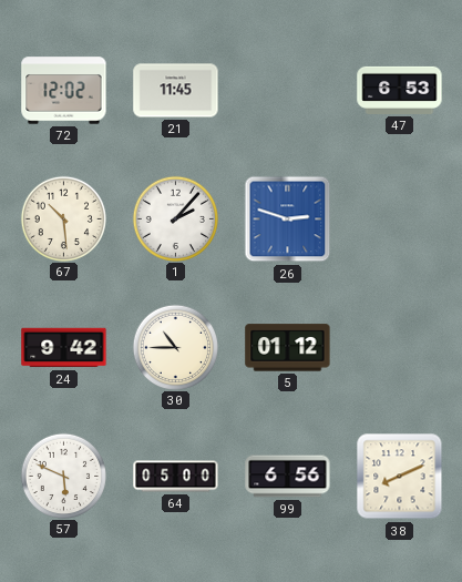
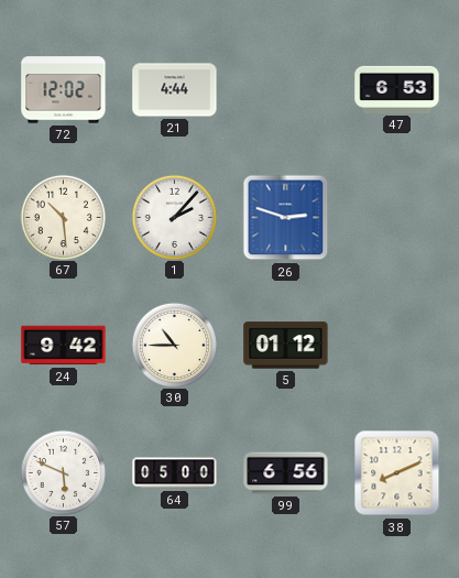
21: 11:45 -> 4:44
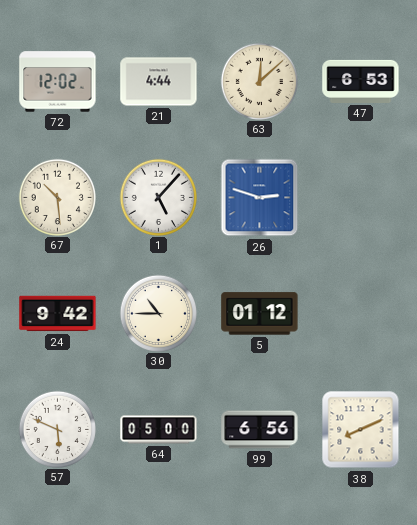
63: none -> 12:08
1: 2:07 -> 5:07
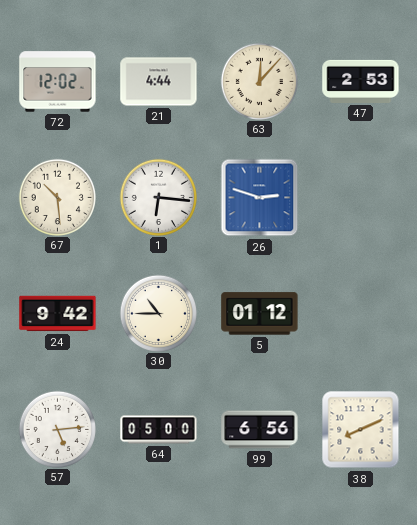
63: 12:08 -> 12:07
47: 6:53 -> 2:53
1: 5:07 -> 6:16
57: 5:49 -> 5:14
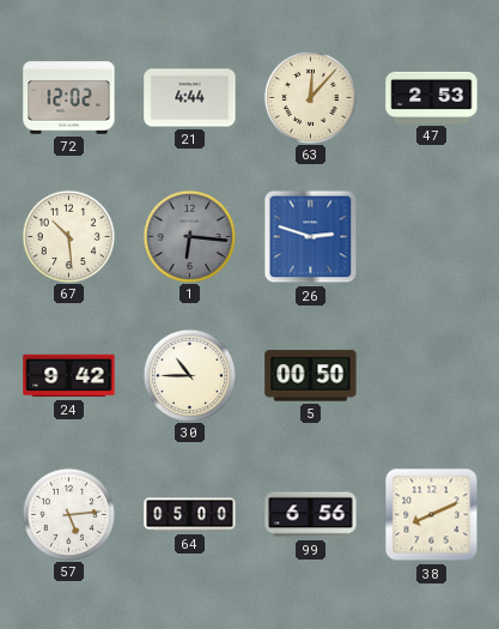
1 dial: white -> grey
5: 01:12 -> 00:50
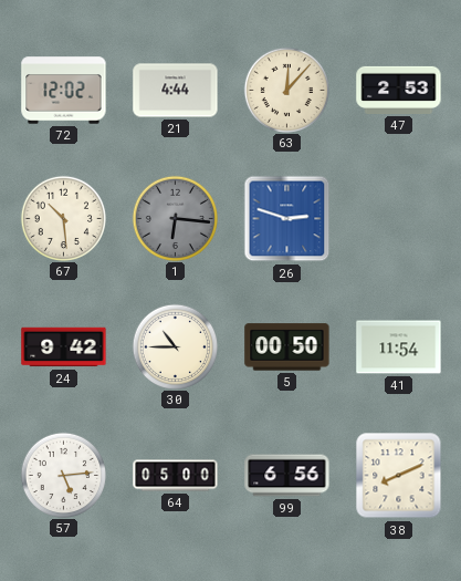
41: none -> 11:54
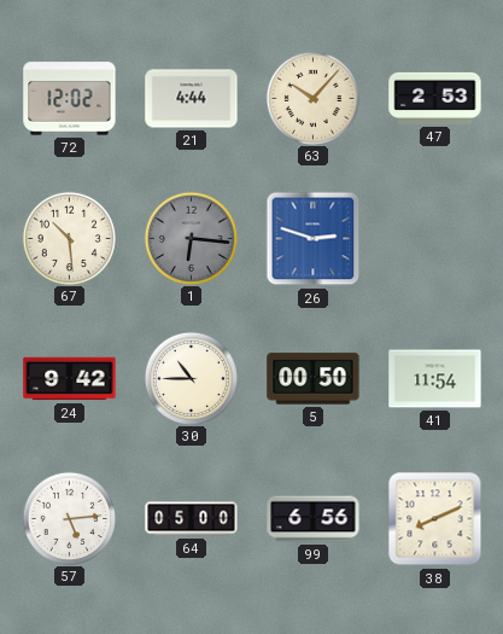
63: 12:07 -> 10:07
